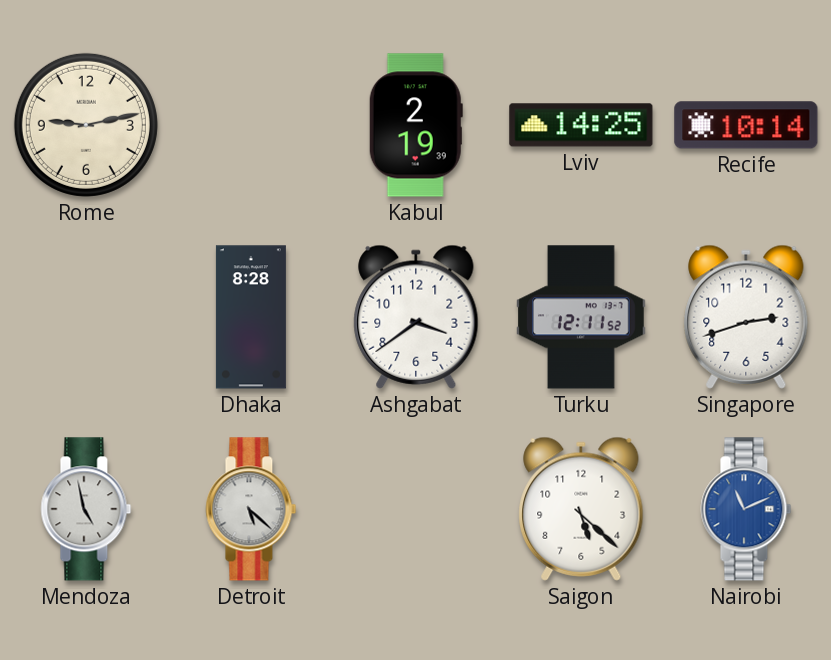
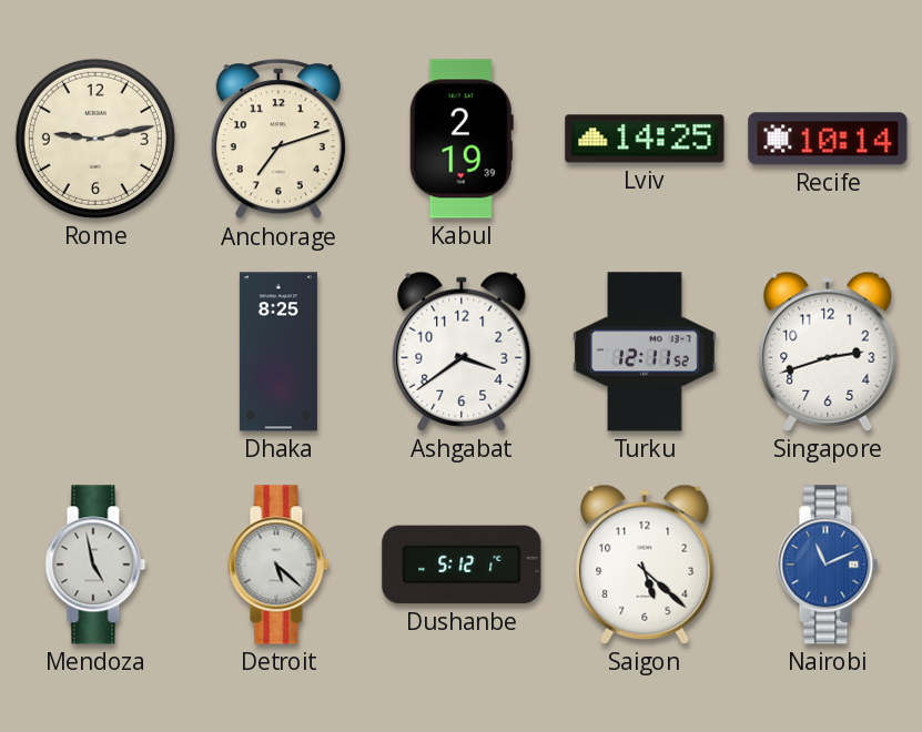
Anchorage: none -> 7:12
Dhaka: 8:28 -> 8:25
Dushanbe: none -> 5:12
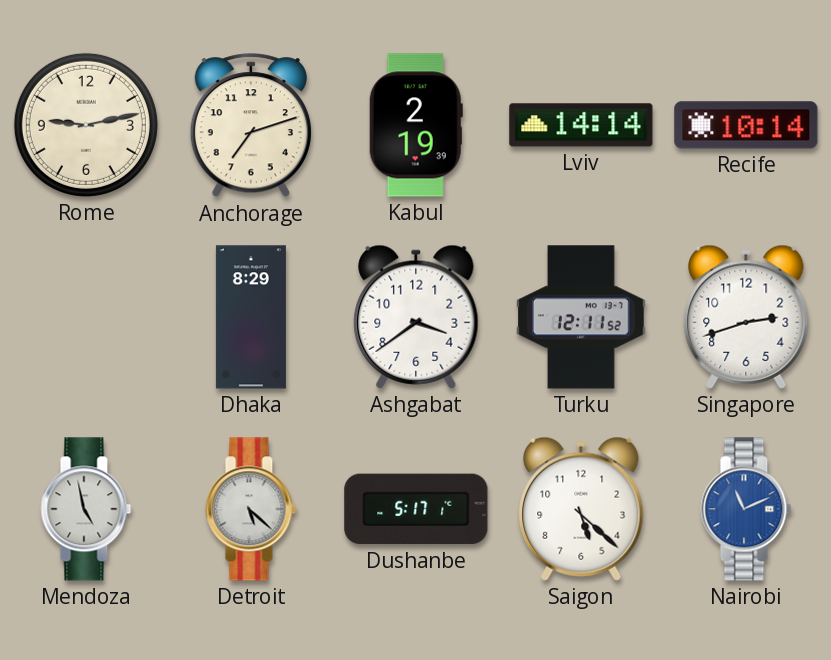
Lviv: 14:25 -> 14:14
Dhaka: 8:25 -> 8:29
Dushanbe: 5:12 -> 5:17
